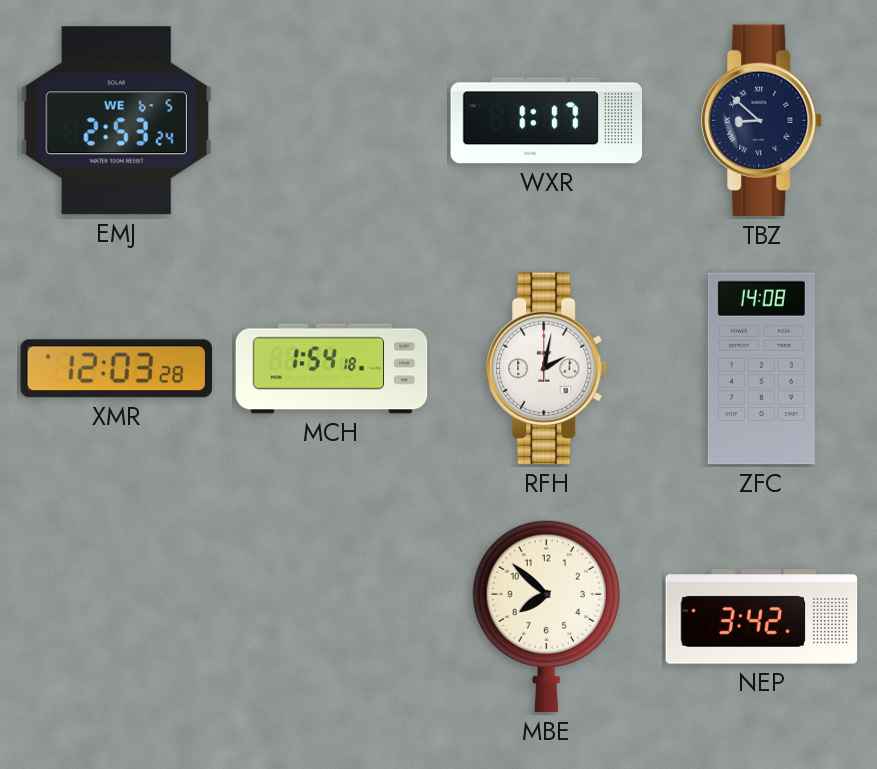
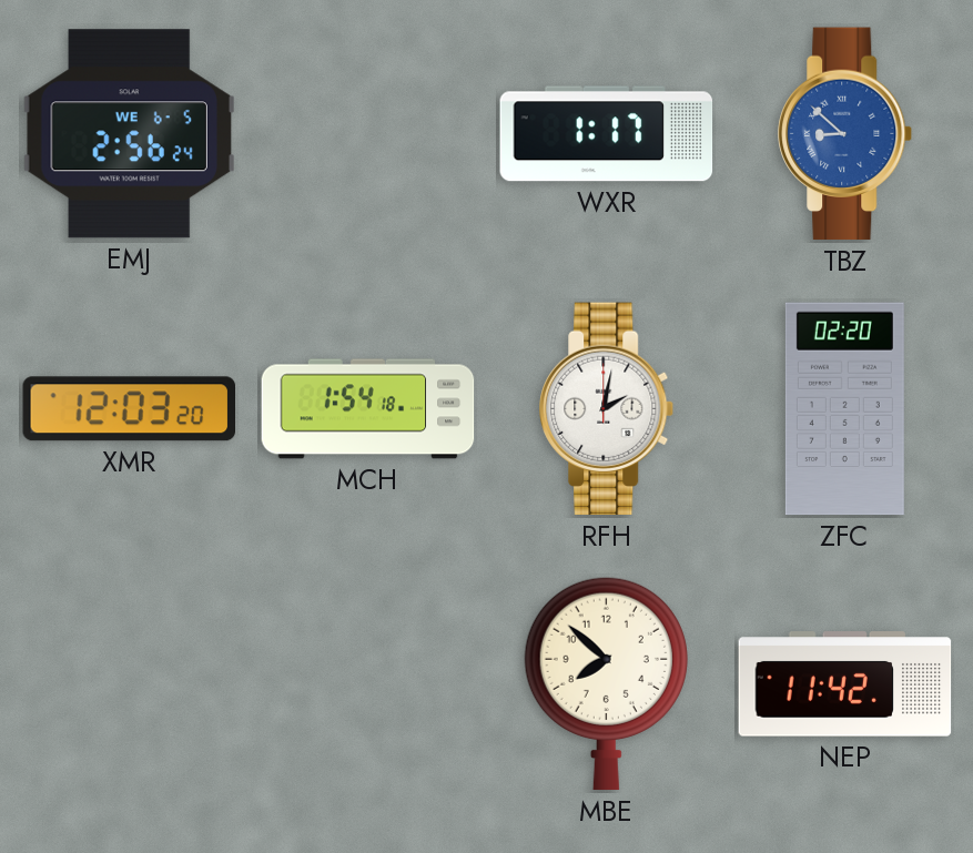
EMJ: 2:53 -> 2:56
TBZ dial: navy -> blue
XMR: 12:03:28 -> 12:03:20
ZFC: 14:08 -> 02:20
NEP: 3:42 -> 11:42
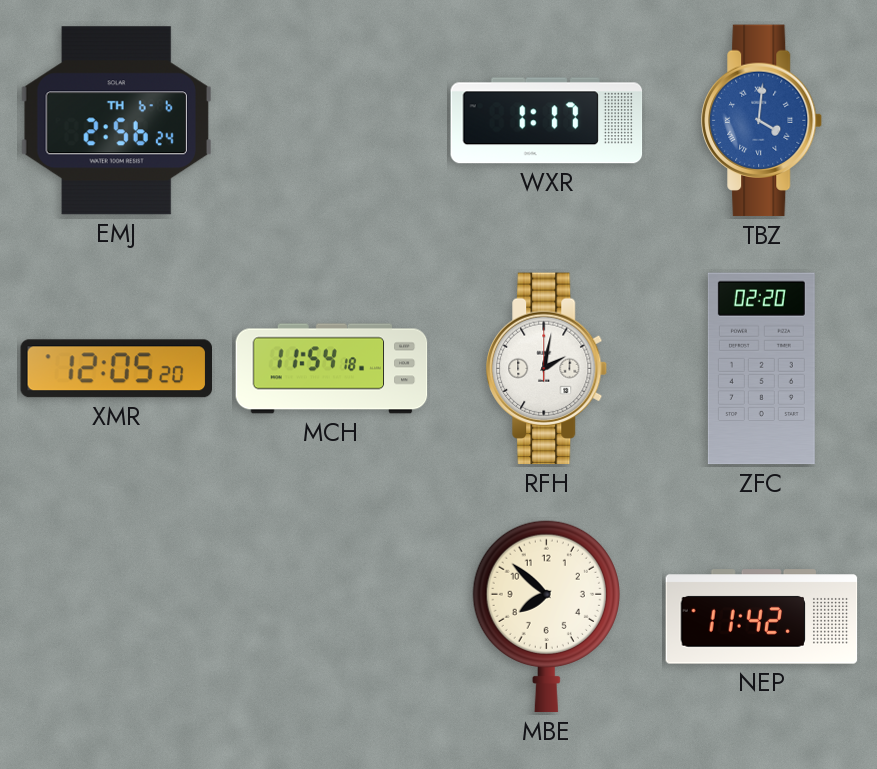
EMJ date: WE 6-5 -> TH 6-6
TBZ: 8:52 -> 4:01
XMR: 12:03 -> 12:05
MCH: 1:54 -> 11:54
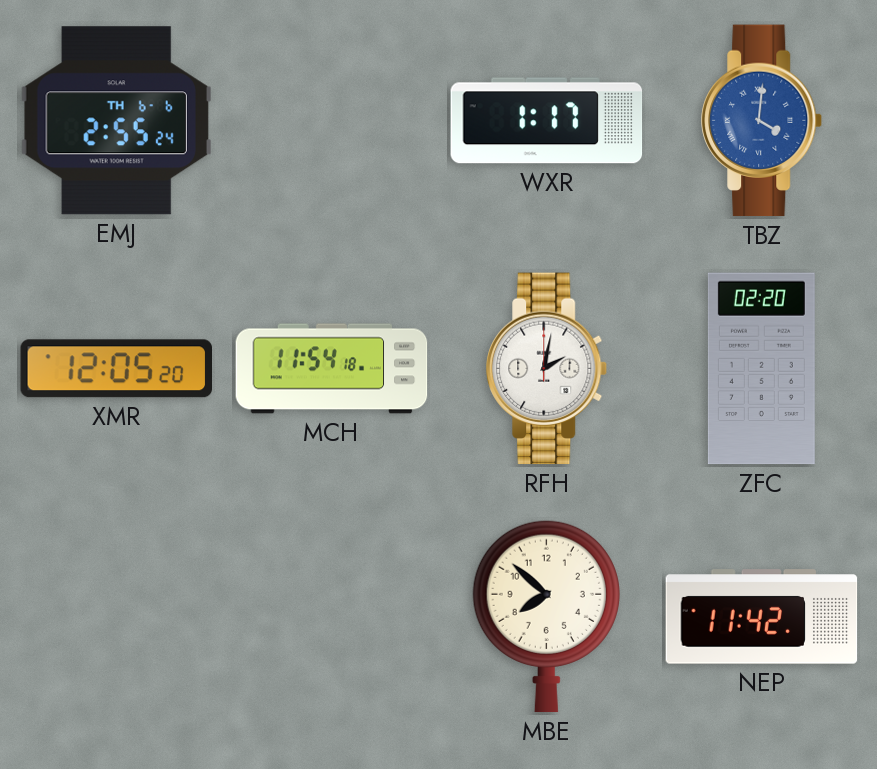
EMJ: 2:56 -> 2:55
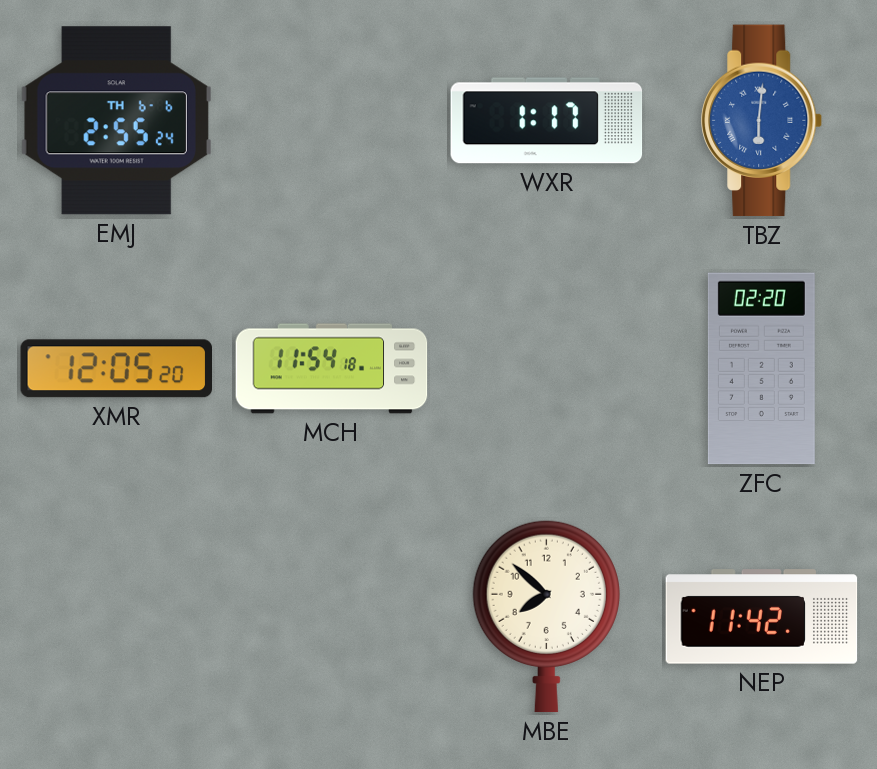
TBZ: 4:01 -> 6:01
RFH: 2:02 -> none
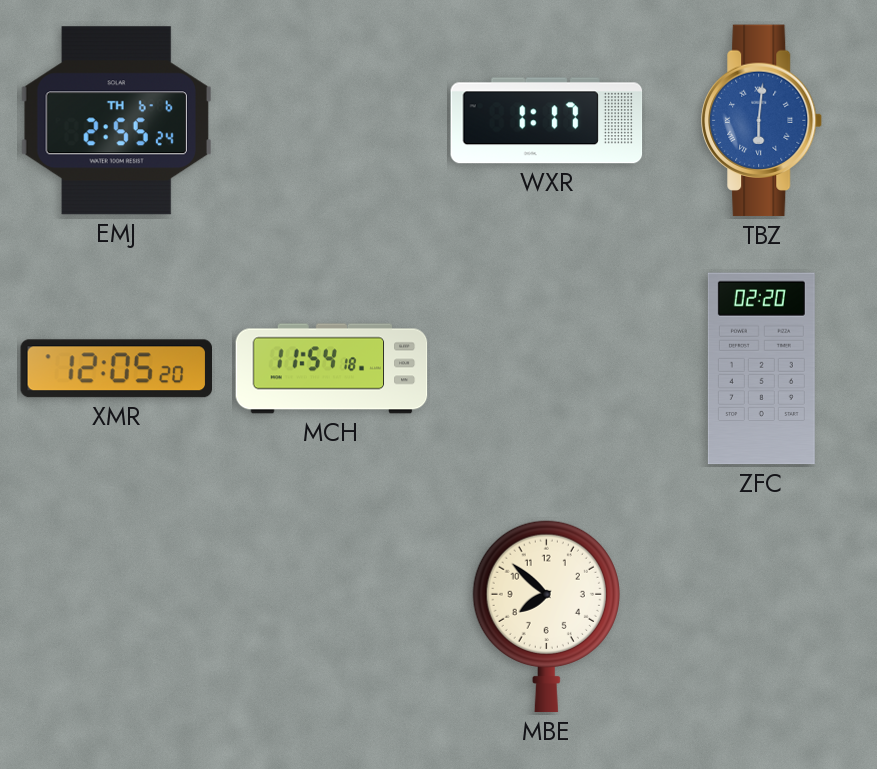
NEP: 11:42 -> none
